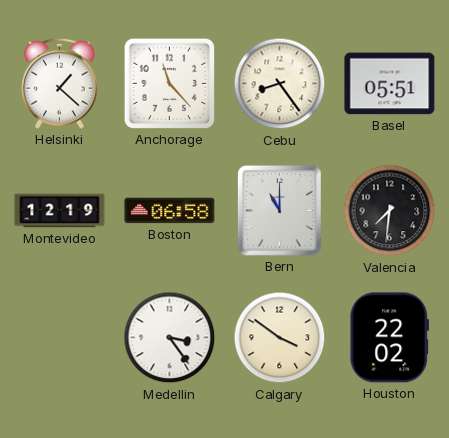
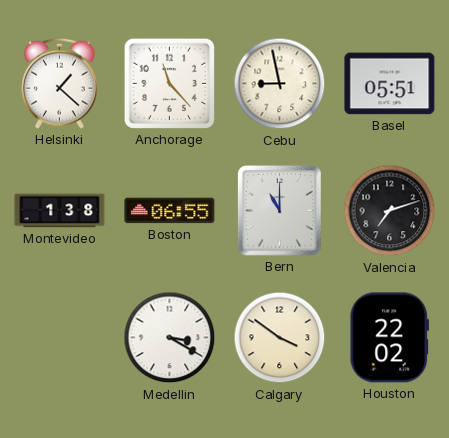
Cebu: 8:24 -> 8:58
Montevideo: 12:19 -> 1:38
Boston: 06:58 -> 06:55
Valencia: 7:31 -> 7:12
Medellin: 3:24 -> 3:20
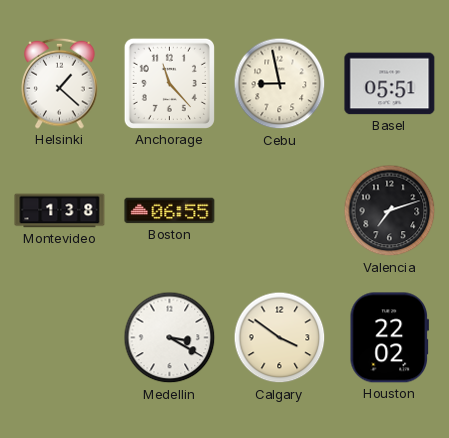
Bern: 11:00 -> none
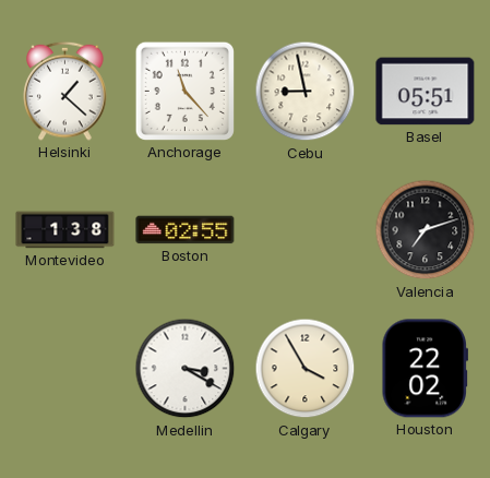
Boston: 06:55 -> 02:55
Calgary: 3:51 -> 3:55
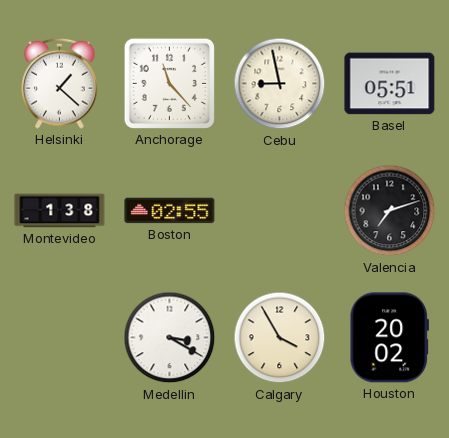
Houston: 22:02 -> 20:02
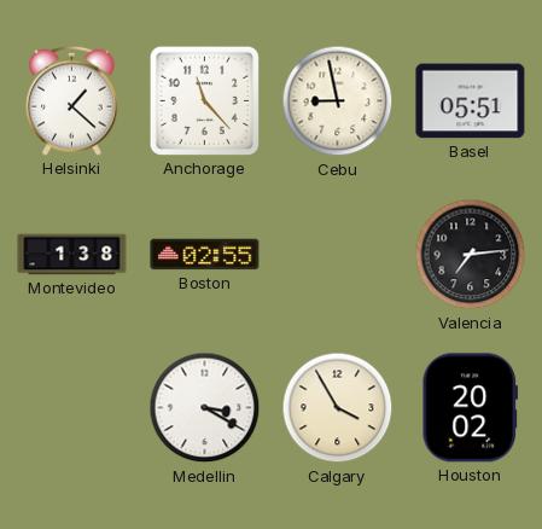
Valencia: 7:12 -> 7:14
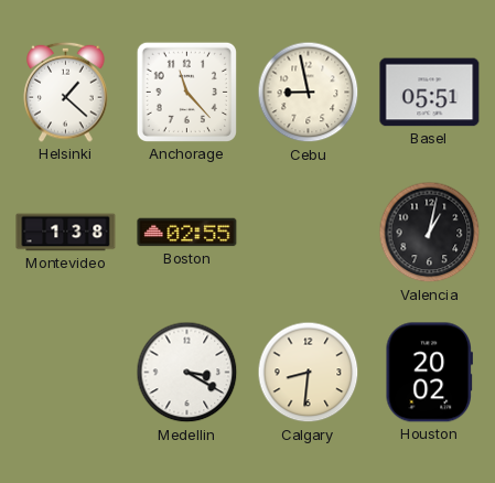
Valencia: 7:14 -> 1:02
Calgary: 3:55 -> 8:31
